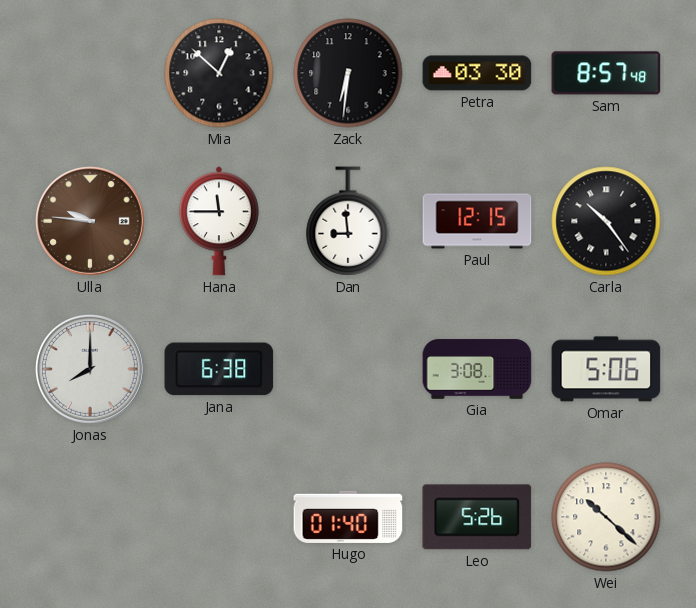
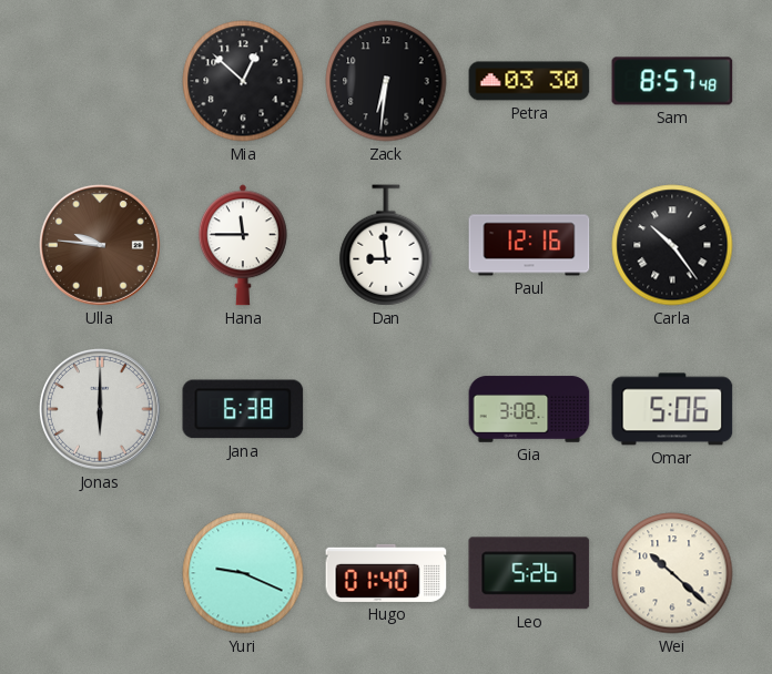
Paul: 12:15 -> 12:16
Jonas: 8:00 -> 6:00
Yuri: none -> 9:19
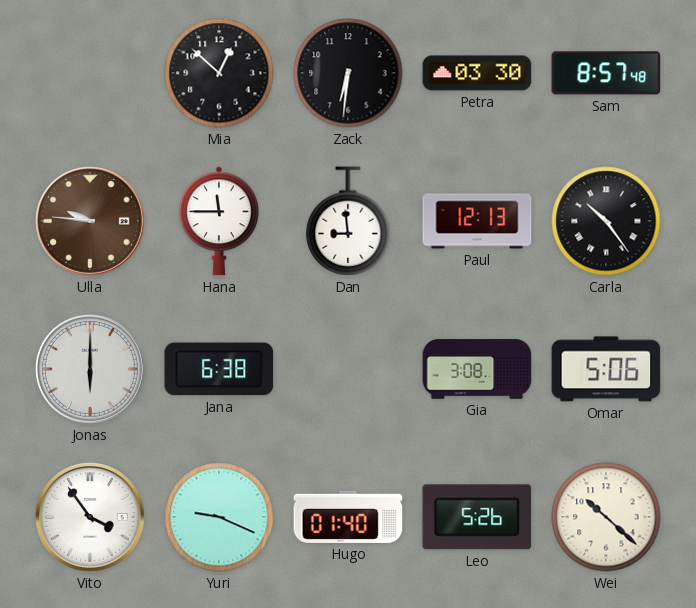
Paul: 12:16 -> 12:13
Vito: none -> 3:54
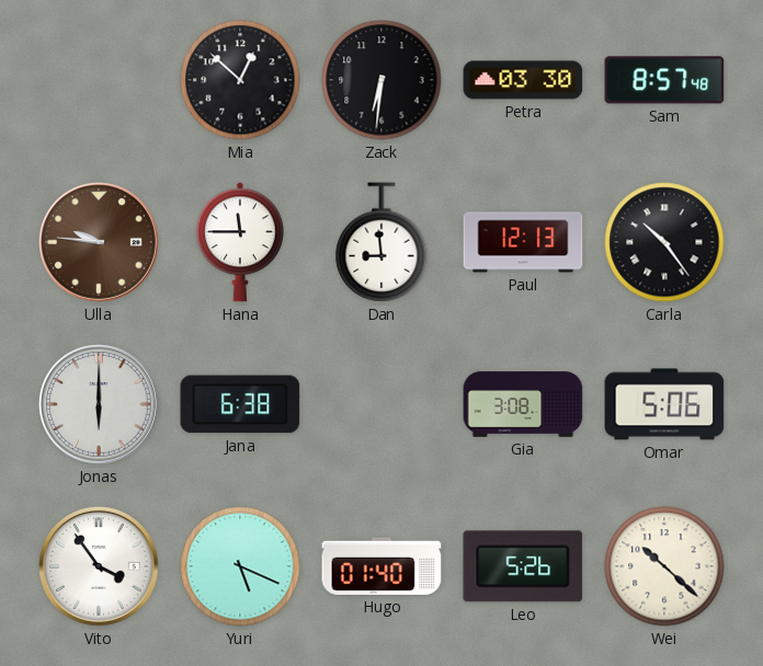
Yuri: 9:19 -> 5:19
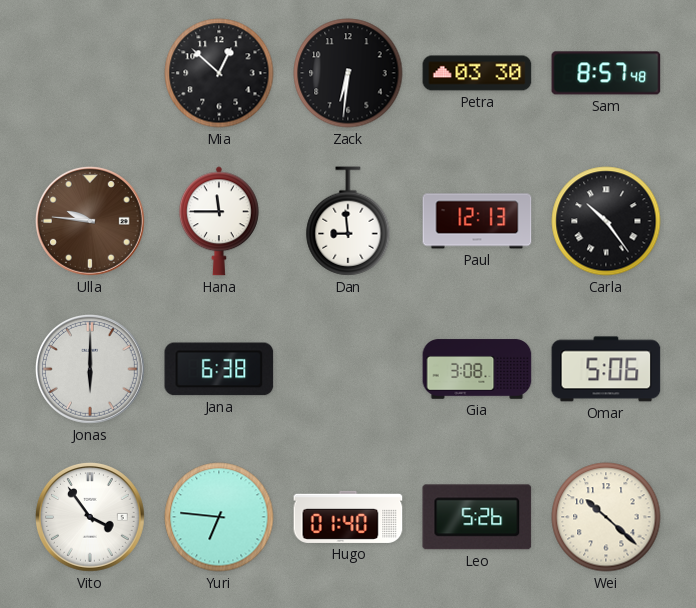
Yuri: 5:19 -> 6:46
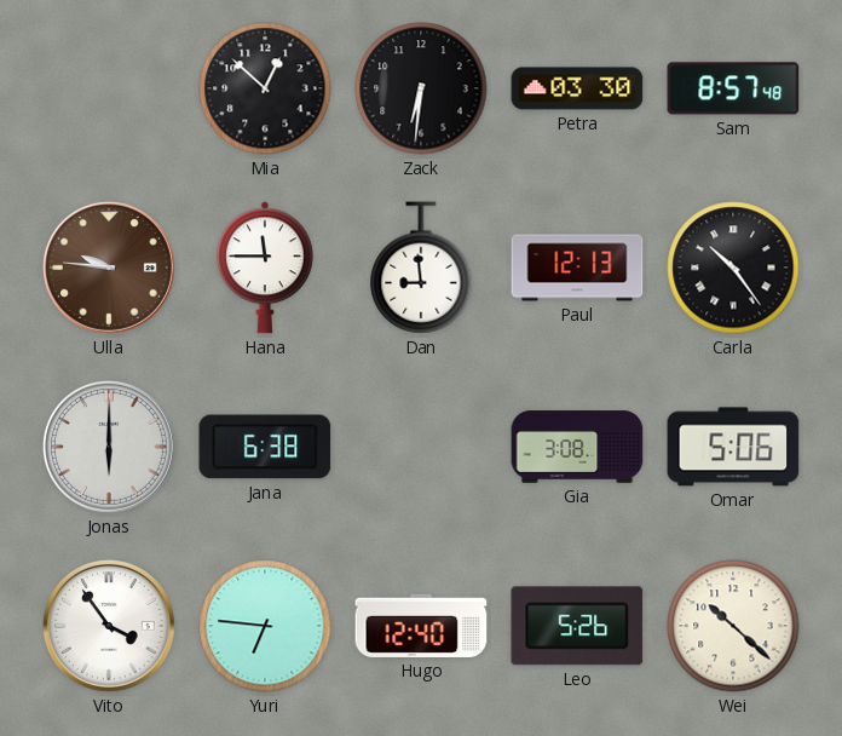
Hugo: 01:40 -> 12:40
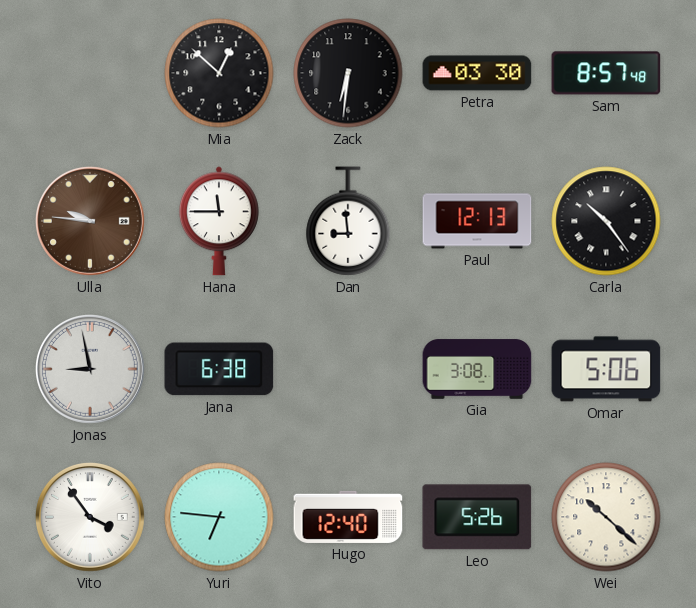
Jonas: 6:00 -> 8:58
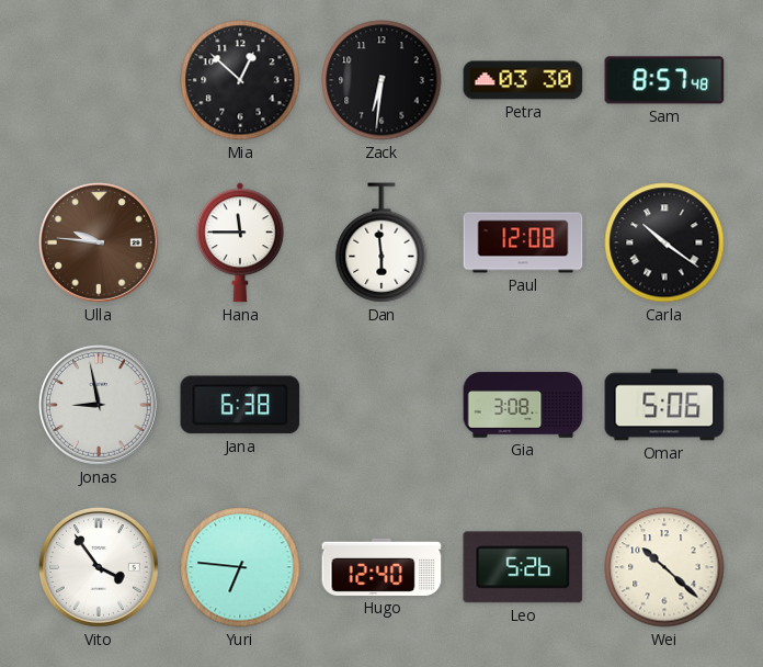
Dan: 8:59 -> 5:59
Paul: 12:13 -> 12:08
Carla: 10:24 -> 10:21
